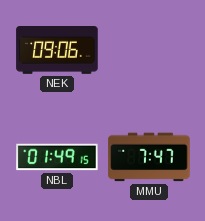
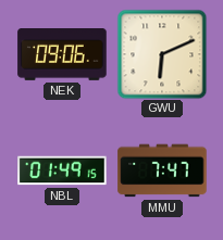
GWU: none -> 6:11
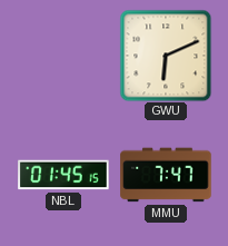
NEK: 09:06 -> none
NBL: 01:49 -> 01:45
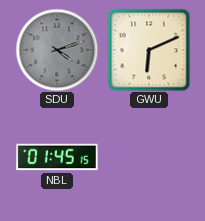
SDU: none -> 4:12
MMU: 7:47 -> none
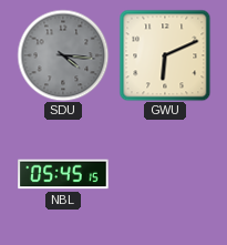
SDU: 4:12 -> 4:16
NBL: 01:45 -> 05:45
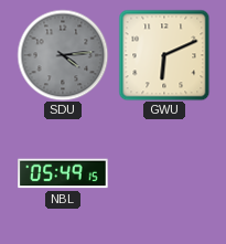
SDU: 4:16 -> 4:14
NBL: 05:45 -> 05:49
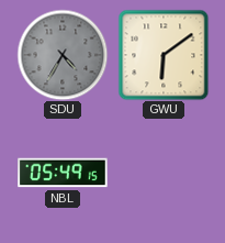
SDU: 4:14 -> 4:35
GWU: 6:11 -> 6:09
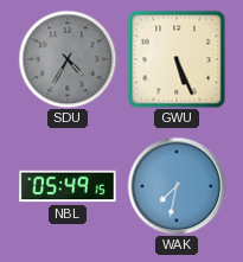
GWU: 6:09 -> 5:26
WAK: none -> 7:32
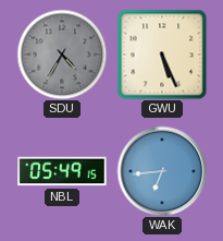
WAK: 7:32 -> 6:44
